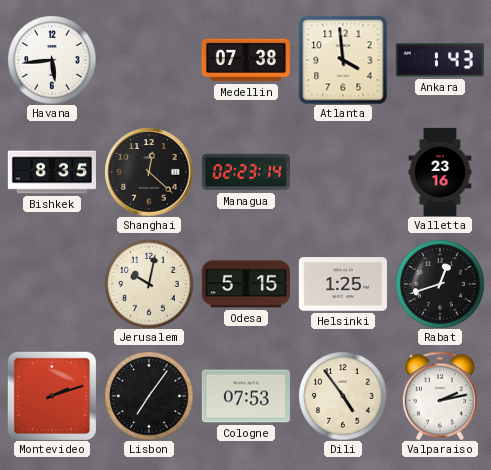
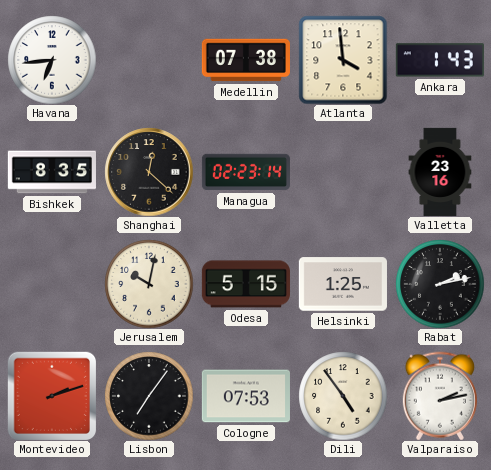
Havana: 5:44 -> 6:44
Rabat: 12:42 -> 2:13
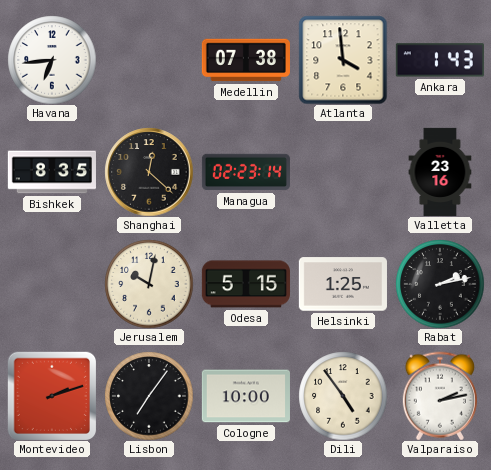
Cologne: 07:53 -> 10:00
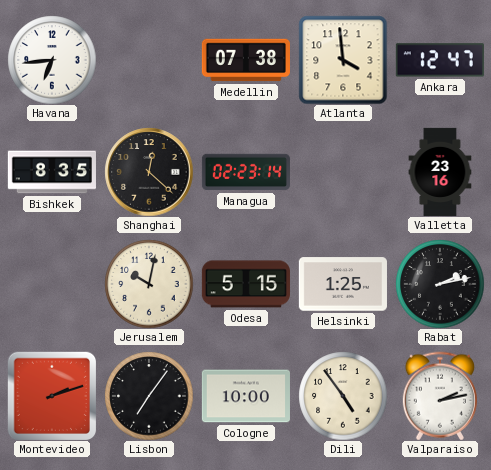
Ankara: 1:43 -> 12:47
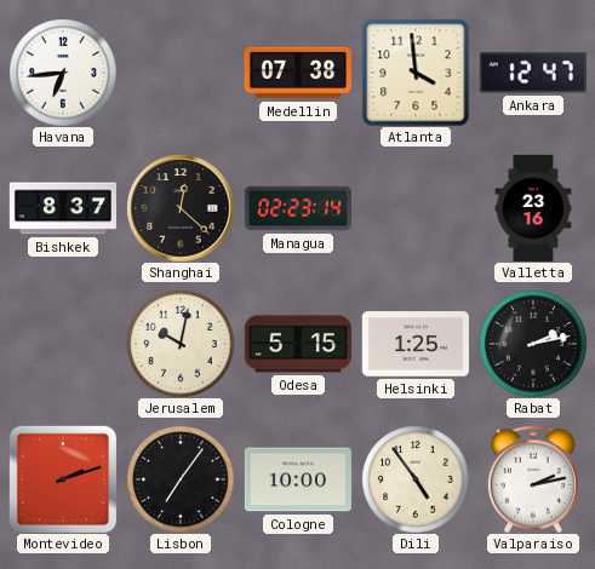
Bishkek: 8:35 -> 8:37
